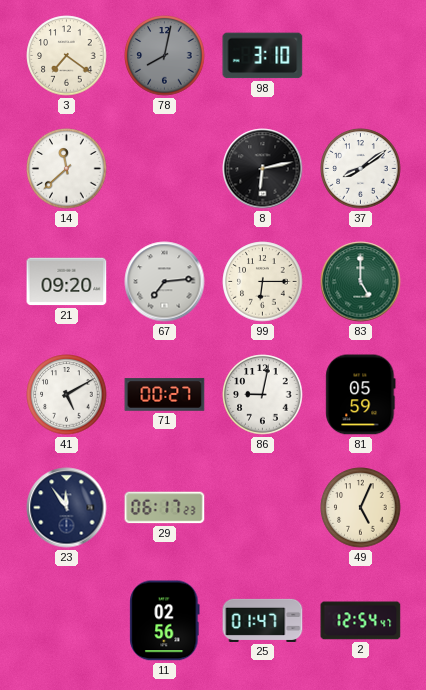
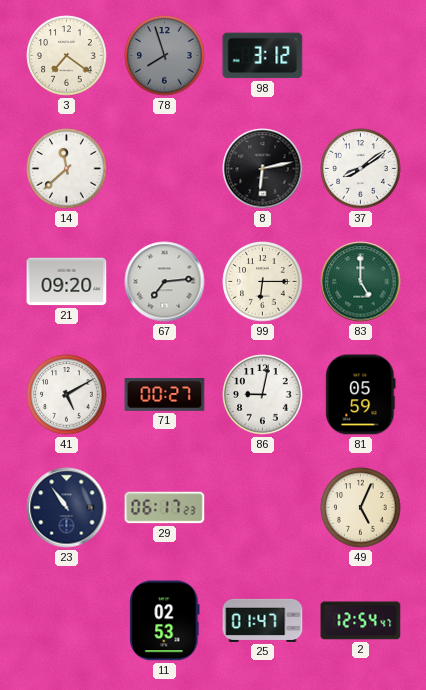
78: 8:02 -> 7:57
98: 3:10 -> 3:12
23: 11:54 -> 10:54
11: 02:56 -> 02:53
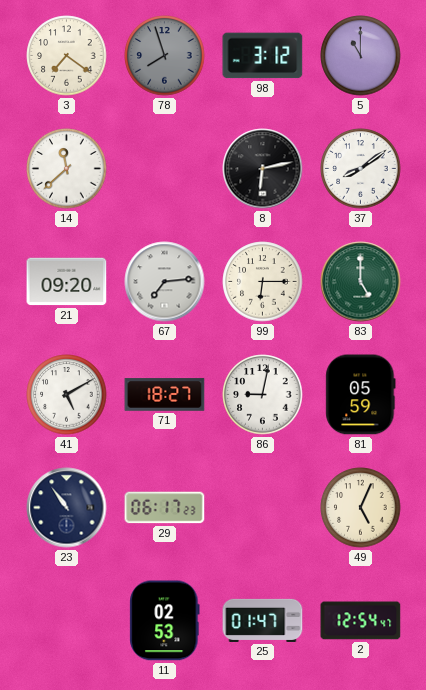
5: none -> 11:00
71: 00:27 -> 18:27
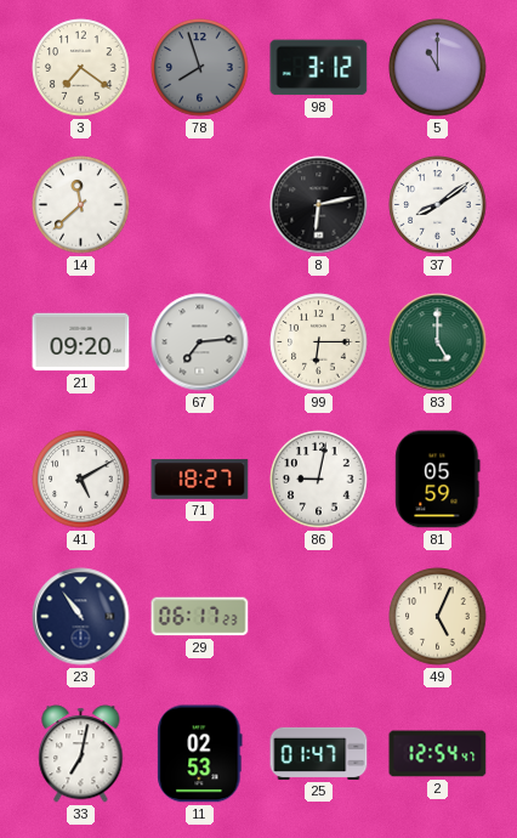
33: none -> 7:02
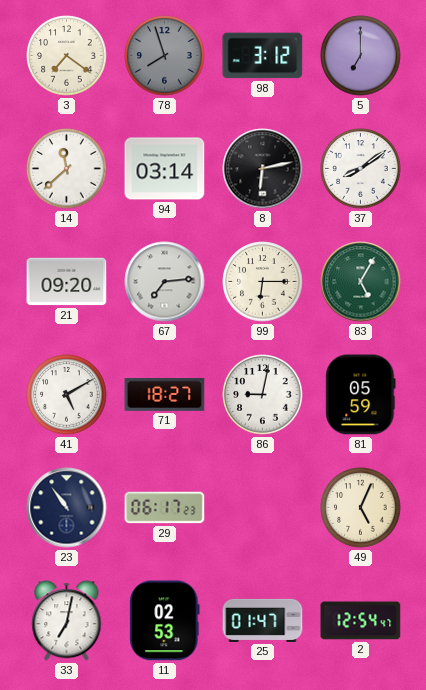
5: 11:00 -> 7:00
94: none -> 03:14
83: 5:00 -> 5:05
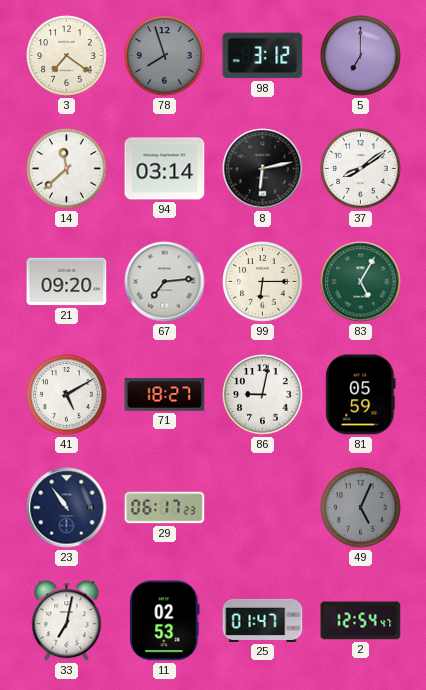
49 dial: cream -> grey
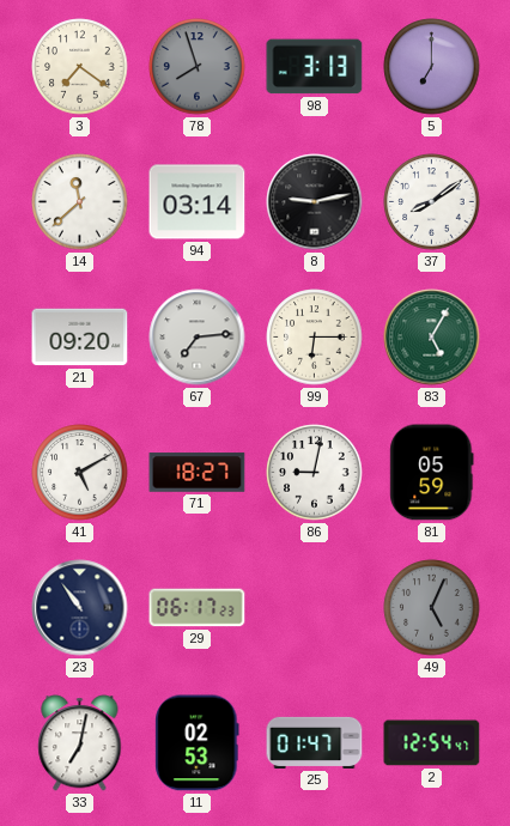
98: 3:12 -> 3:13
8: 6:13 -> 9:13
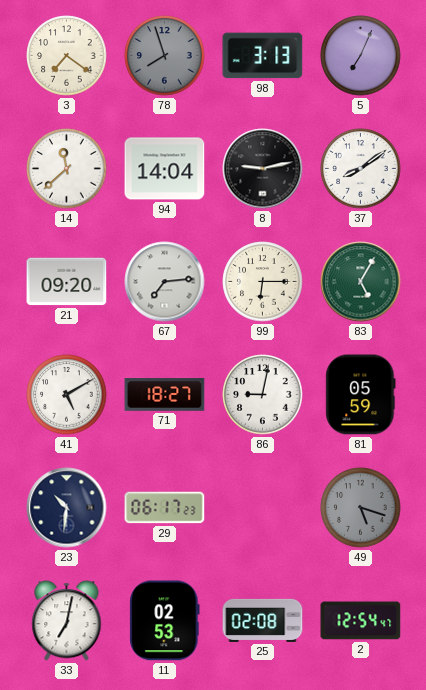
5: 7:00 -> 7:04
94: 03:14 -> 14:04
23: 10:54 -> 10:31
49: 5:04 -> 5:18
25: 01:47 -> 02:08
